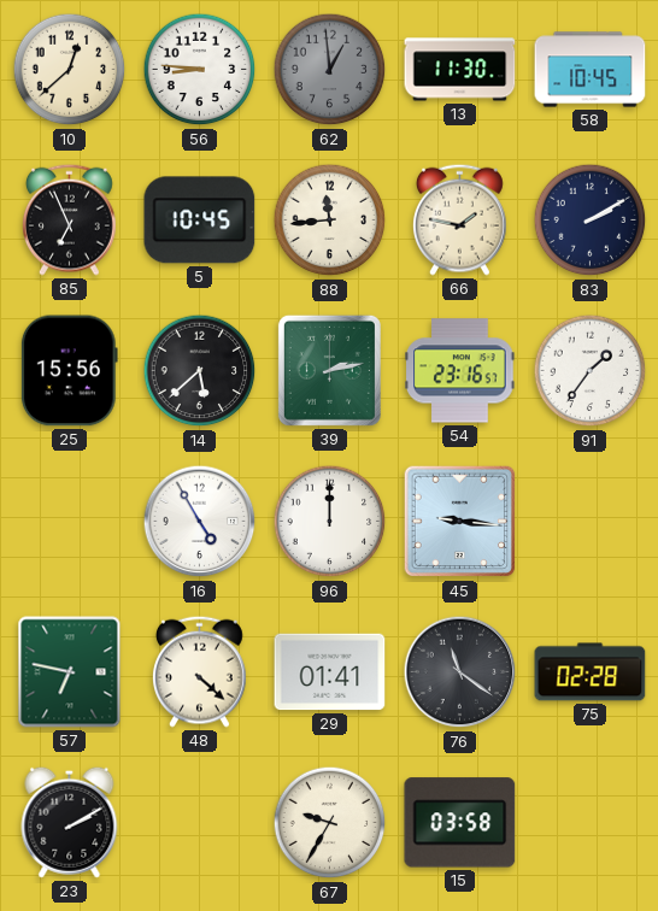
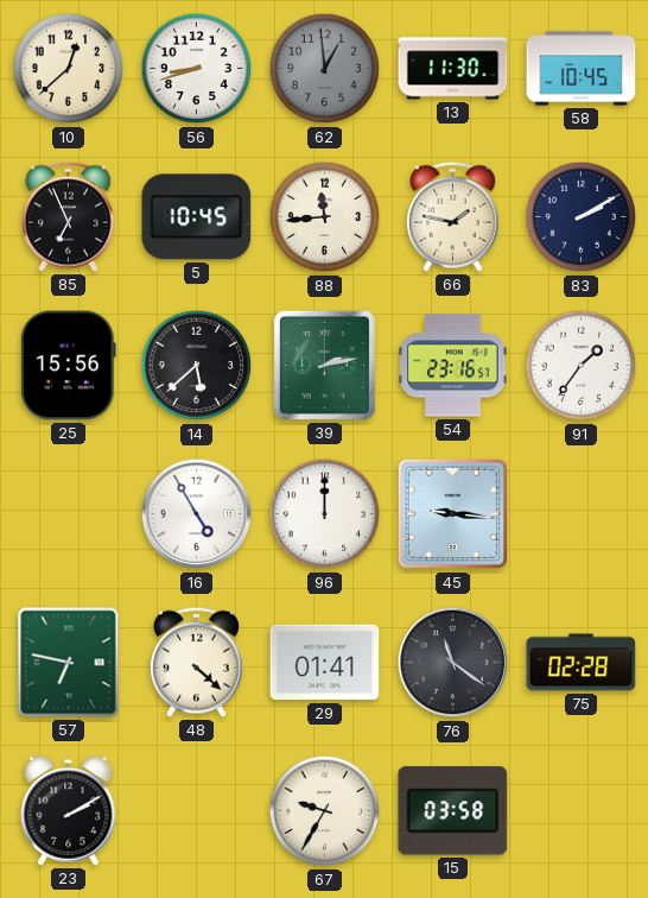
56: 8:46 -> 8:42
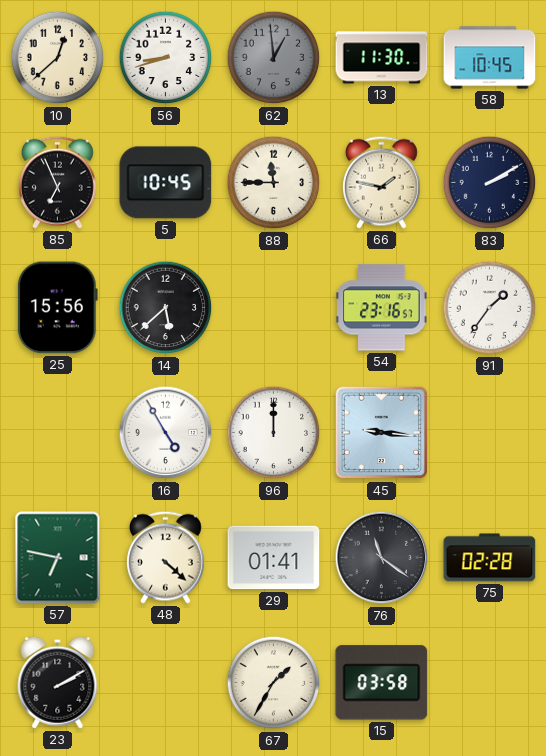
88: 11:44 -> 11:45
39: 2:13 -> none
67: 9:35 -> 1:35
